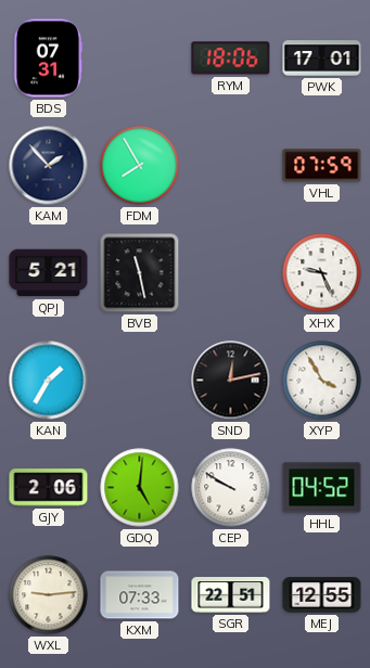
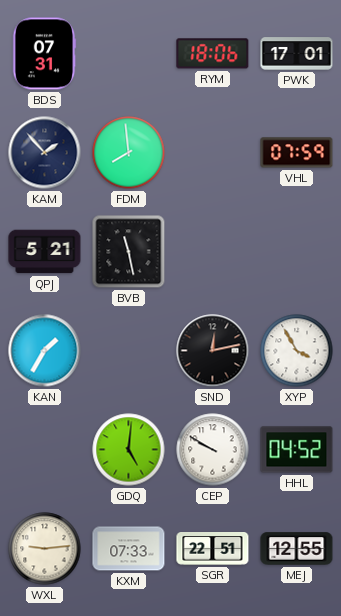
FDM: 7:55 -> 7:59
XHX: 9:26 -> none
GJY: 2:06 -> none
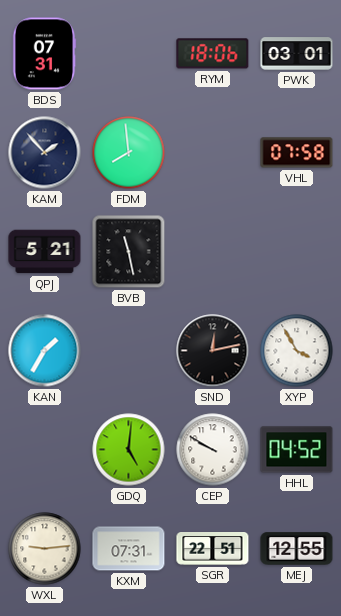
PWK: 17:01 -> 03:01
VHL: 07:59 -> 07:58
KXM: 07:33 -> 07:31
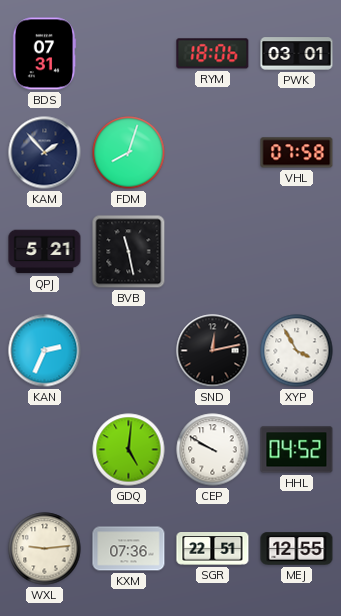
FDM: 7:59 -> 8:03
KAN: 1:35 -> 2:34
KXM: 07:31 -> 07:36
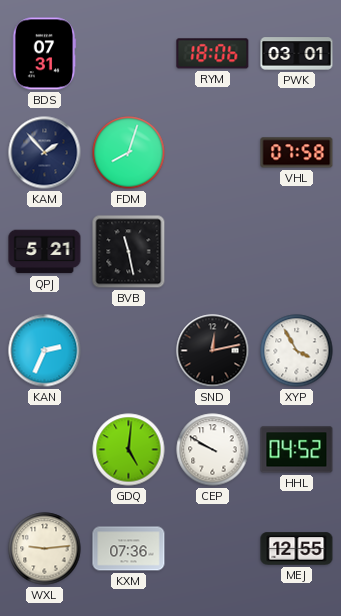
SGR: 22:51 -> none
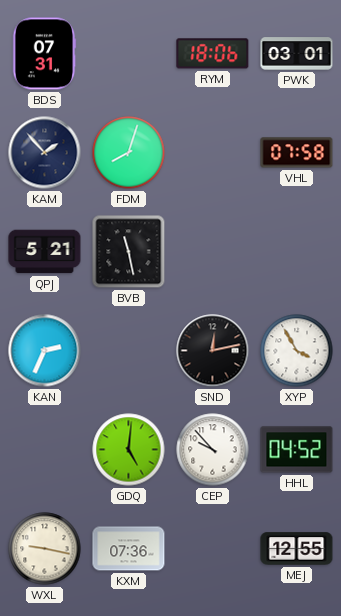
CEP: 9:50 -> 9:53
WXL: 9:14 -> 9:17
